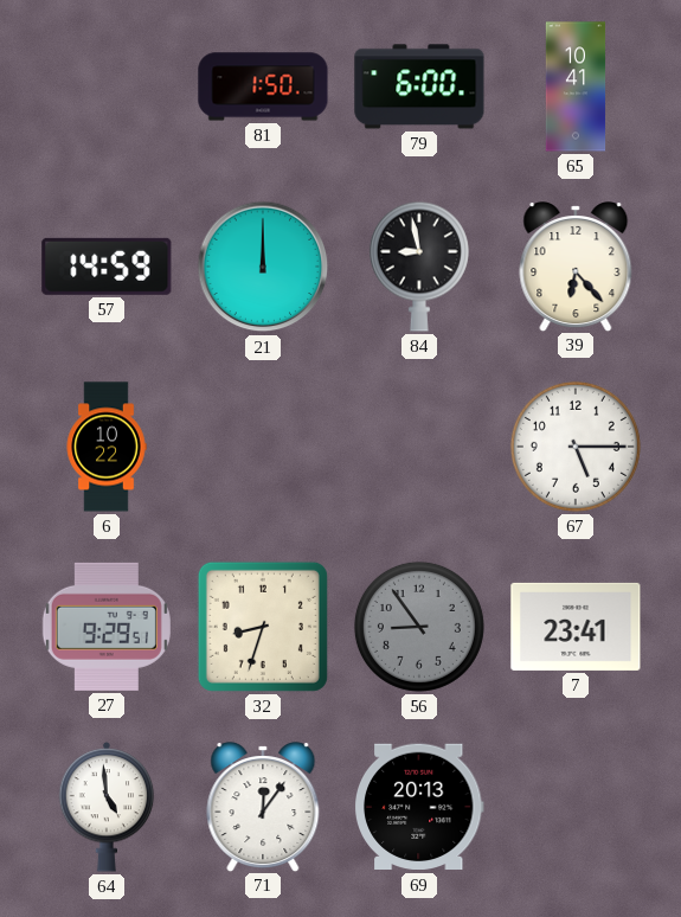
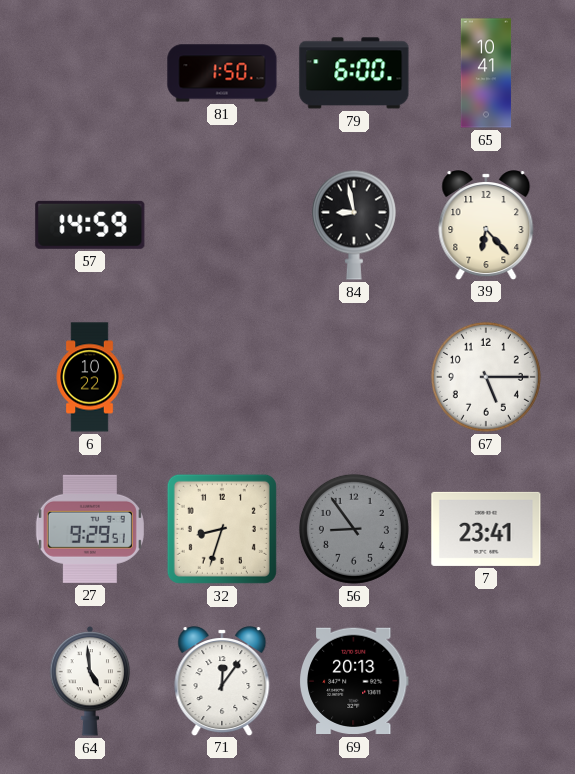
21: 12:00 -> none
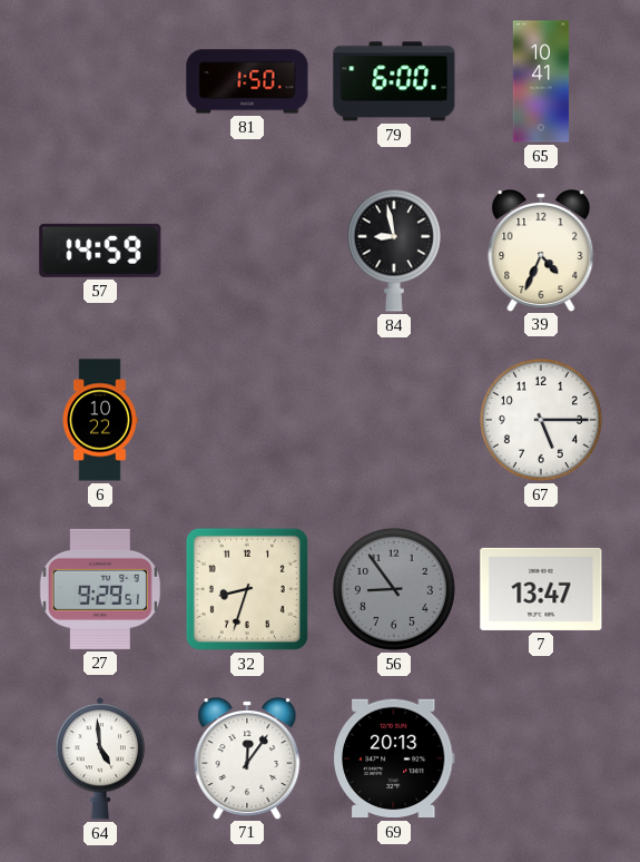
39: 6:23 -> 4:34
7: 23:41 -> 13:47
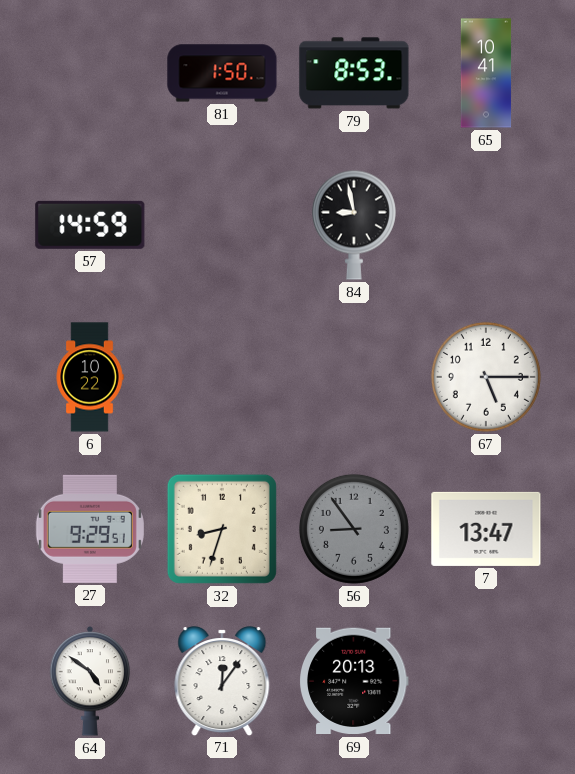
79: 6:00 -> 8:53
39: 4:34 -> none
64: 4:59 -> 4:51
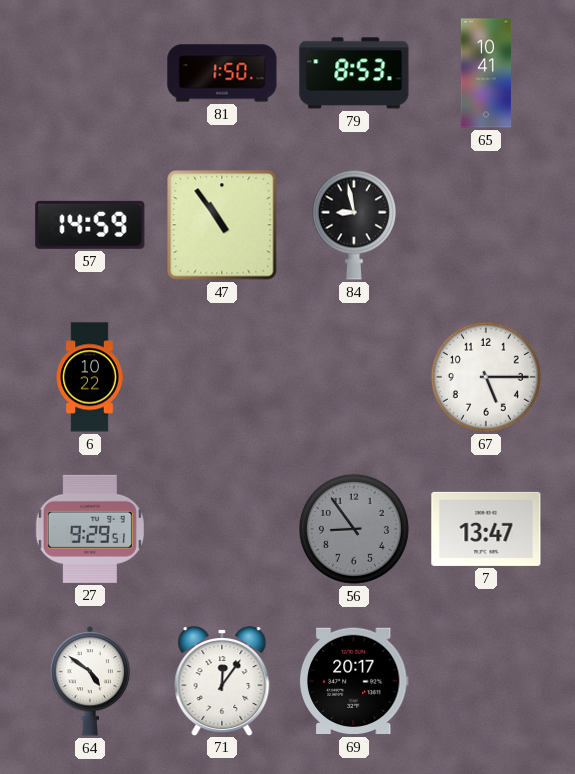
47: none -> 10:54
32: 8:33 -> none
69: 20:13 -> 20:17
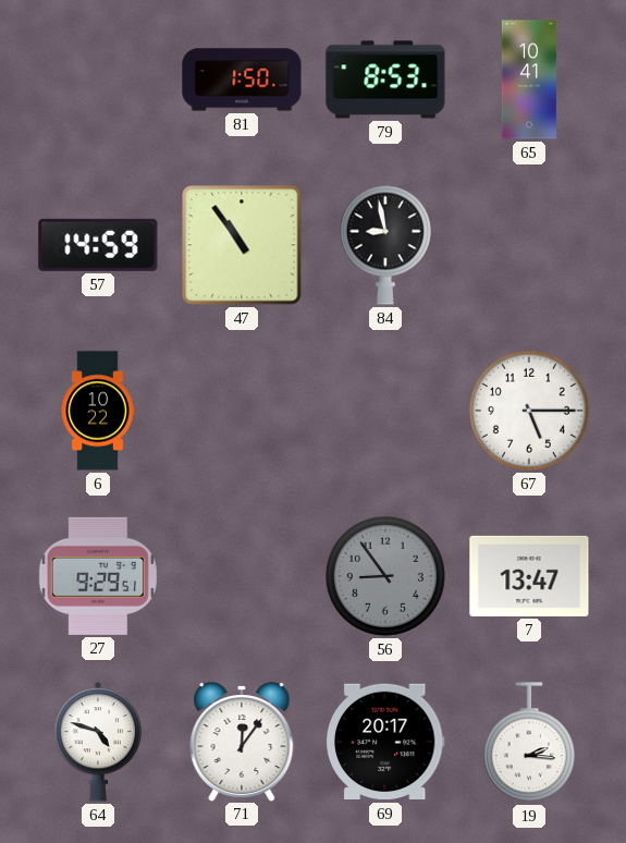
64: 4:51 -> 4:48
19: none -> 2:16
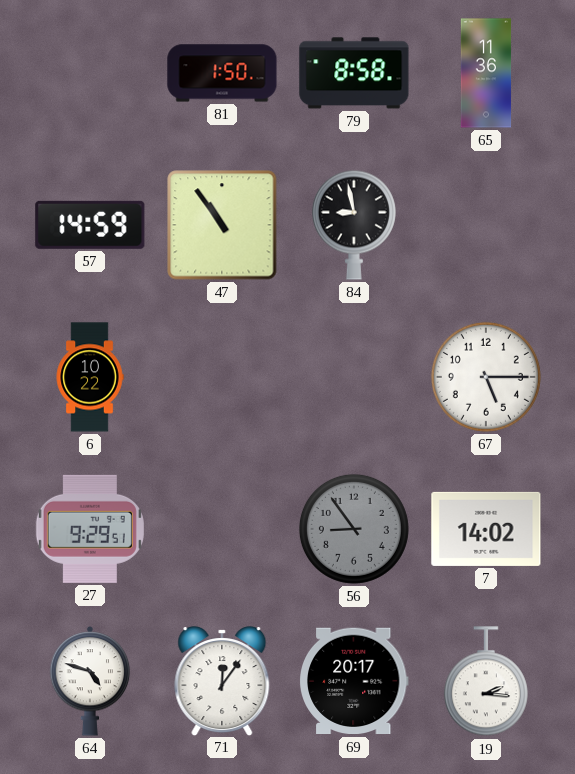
79: 8:53 -> 8:58
65: 10:41 -> 11:36
7: 13:47 -> 14:02
